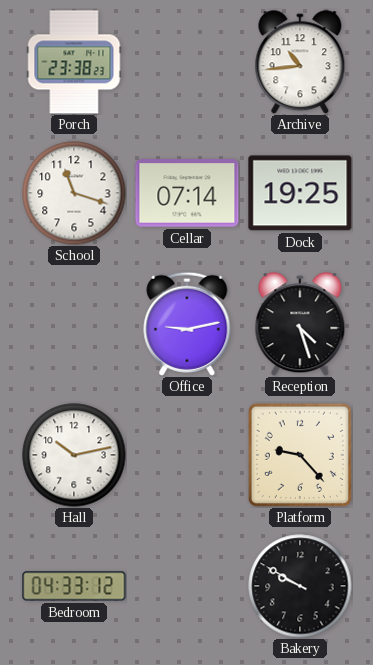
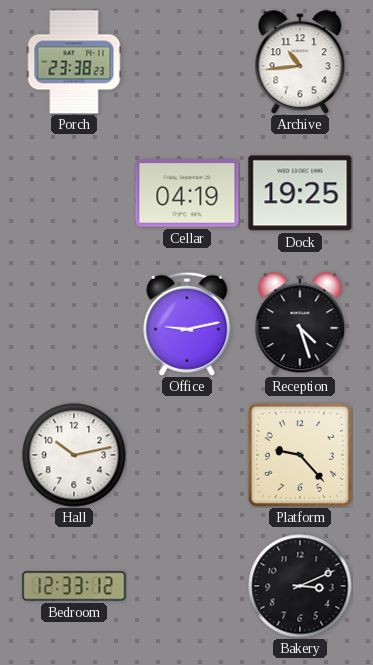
School: 11:18 -> none
Cellar: 07:14 -> 04:19
Bedroom: 04:33 -> 12:33
Bakery: 9:50 -> 3:11
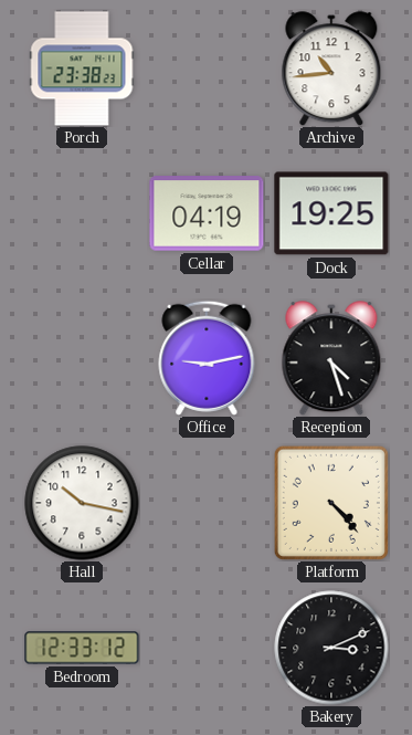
Hall: 10:13 -> 10:17
Platform: 9:23 -> 4:23
